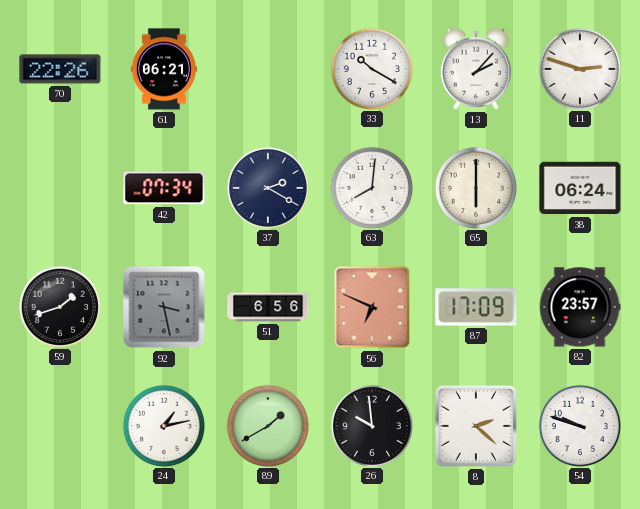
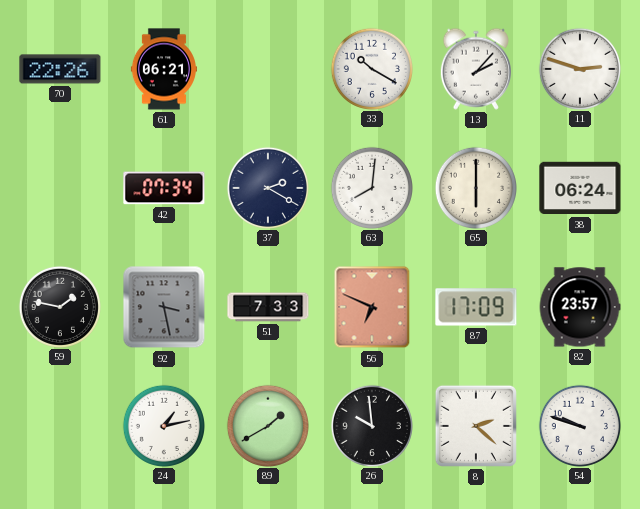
59: 1:42 -> 1:47
51: 6:56 -> 7:33
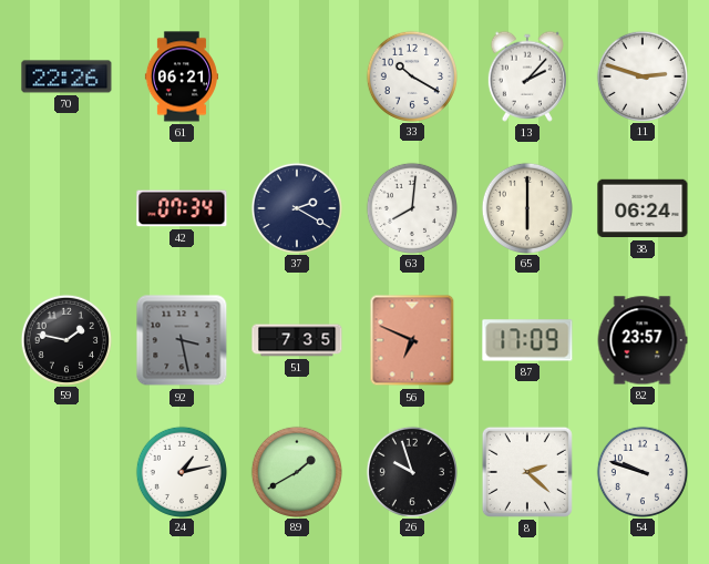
51: 7:33 -> 7:35
26: 9:59 -> 9:57
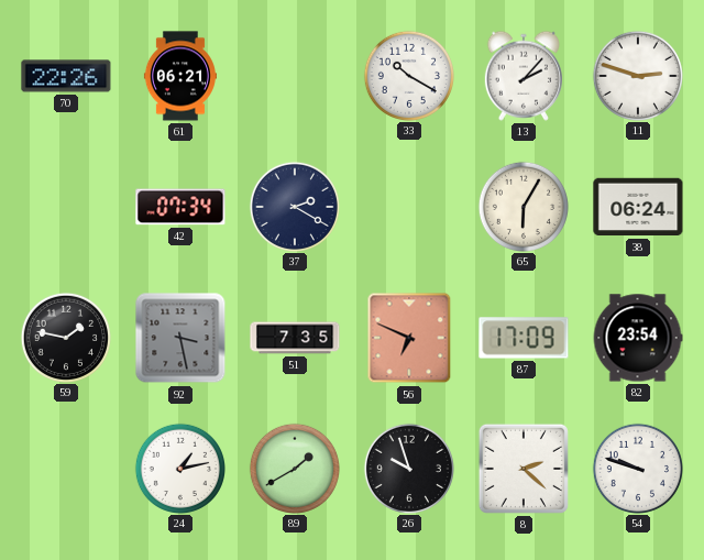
63: 8:01 -> none
65: 6:00 -> 6:05
82: 23:57 -> 23:54
